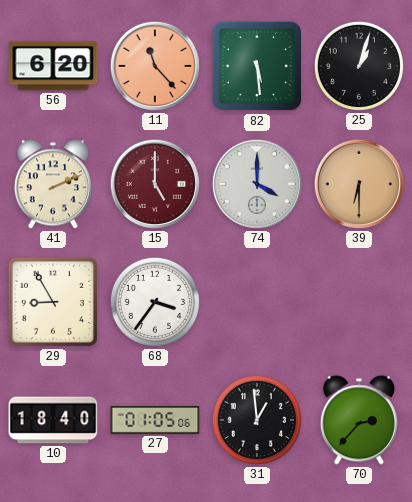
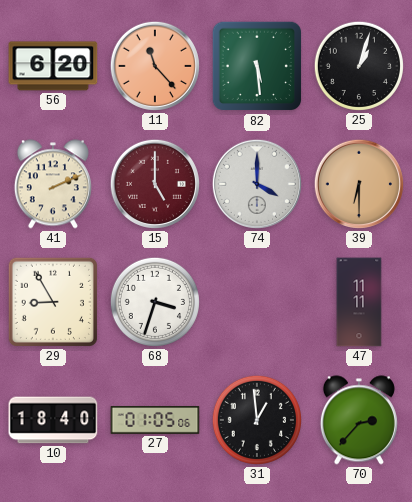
68: 3:36 -> 3:33
47: none -> 11:11
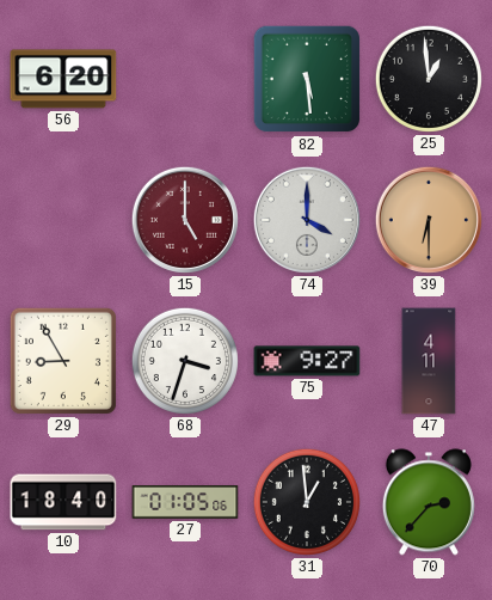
11: 11:23 -> none
25: 1:03 -> 12:59
41: 2:11 -> none
75: none -> 9:27
47: 11:11 -> 4:11
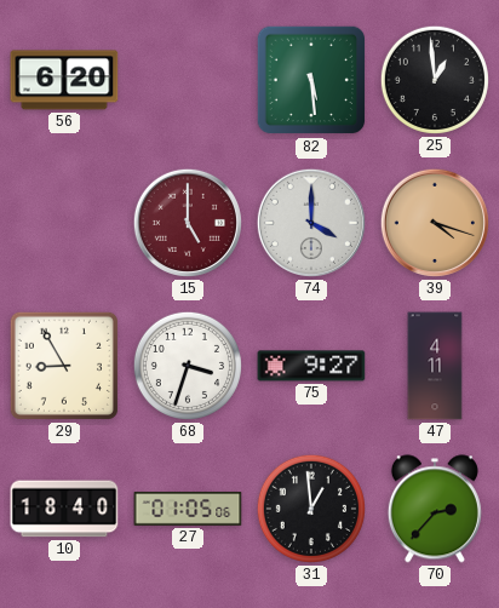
39: 6:30 -> 4:18
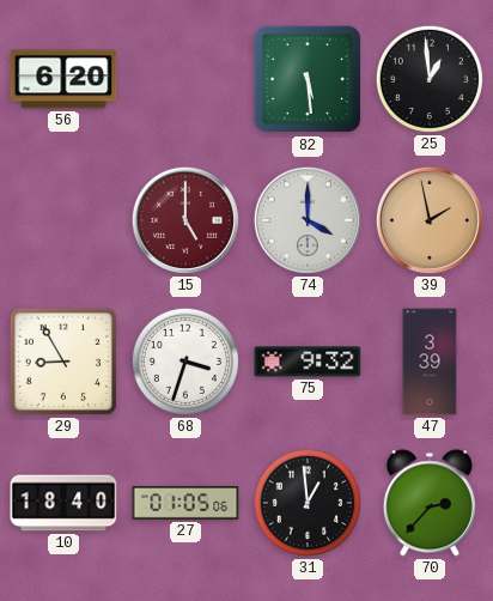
39: 4:18 -> 1:58
75: 9:27 -> 9:32
47: 4:11 -> 3:39
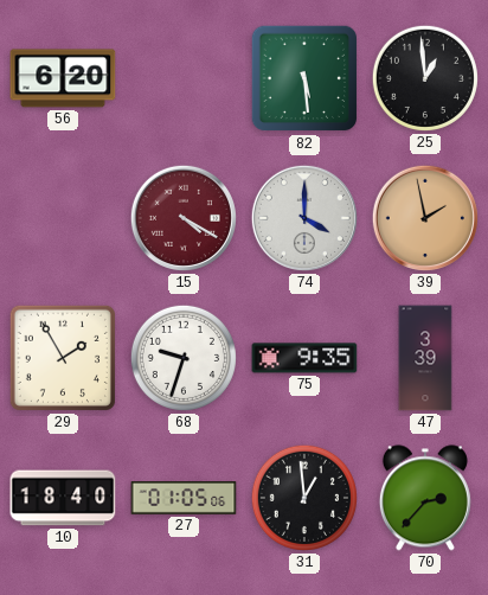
15: 5:00 -> 4:20
29: 8:55 -> 1:55
68: 3:33 -> 9:33
75: 9:32 -> 9:35
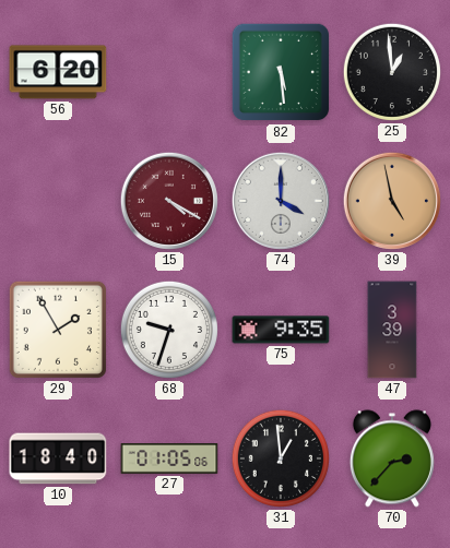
39: 1:58 -> 4:58
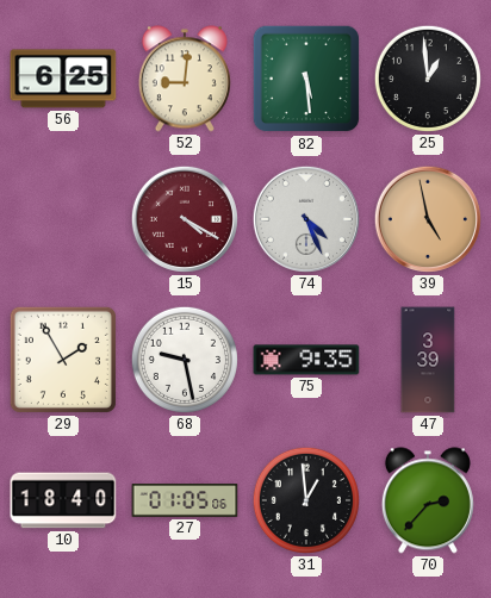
56: 6:20 -> 6:25
52: none -> 9:01
74: 4:00 -> 4:26
68: 9:33 -> 9:28
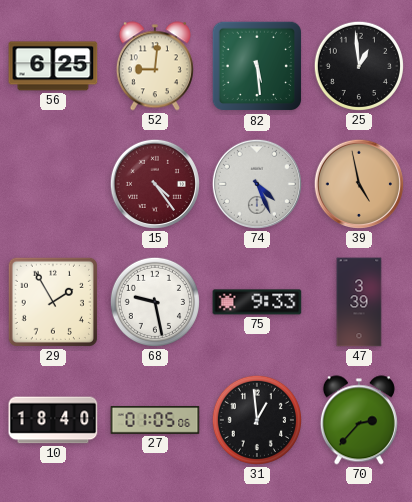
15: 4:20 -> 4:24
75: 9:35 -> 9:33
